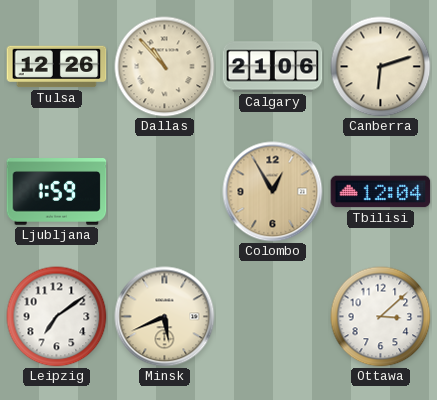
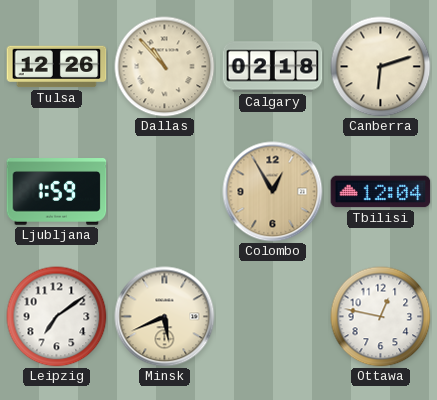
Calgary: 21:06 -> 02:18
Ottawa: 3:08 -> 12:47
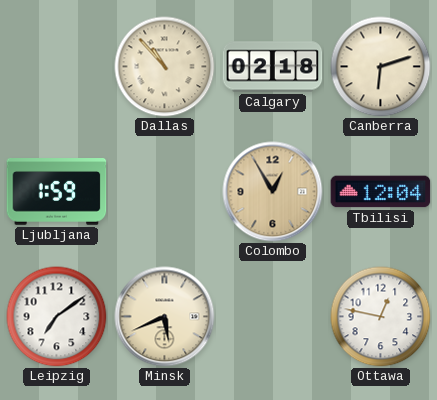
Tulsa: 12:26 -> none
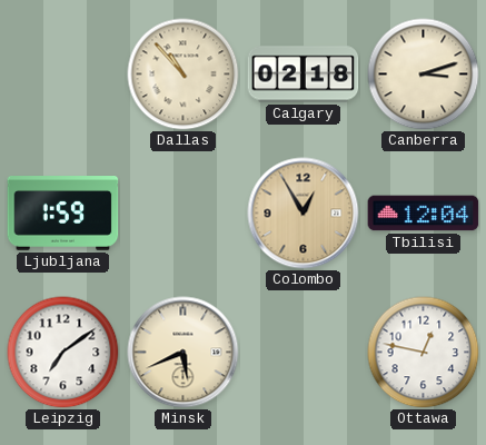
Canberra: 6:12 -> 3:12
